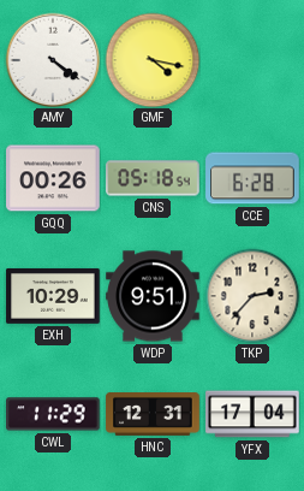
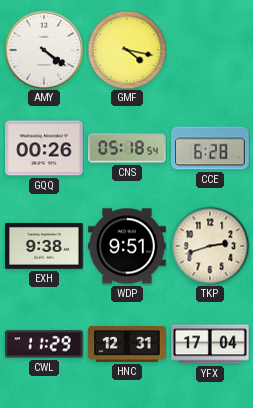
EXH: 10:29 -> 9:38
TKP: 2:37 -> 2:42
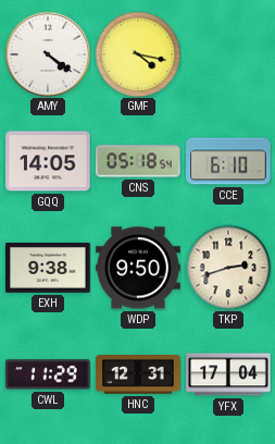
GQQ: 00:26 -> 14:05
CCE: 6:28 -> 6:10
WDP: 9:51 -> 9:50
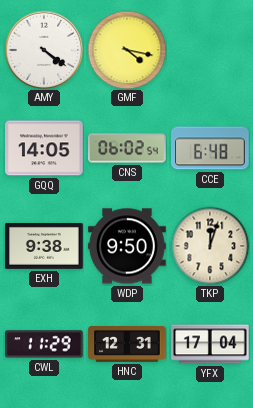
CNS: 05:18 -> 06:02
CCE: 6:10 -> 6:48
TKP: 2:42 -> 12:03
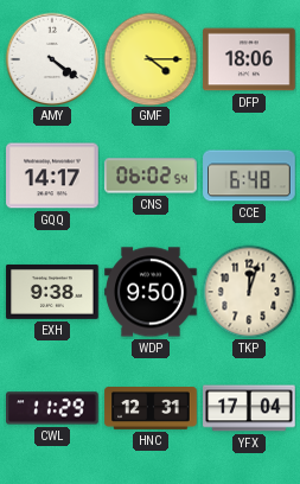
GMF: 4:17 -> 4:15
DFP: none -> 18:06
GQQ: 14:05 -> 14:17
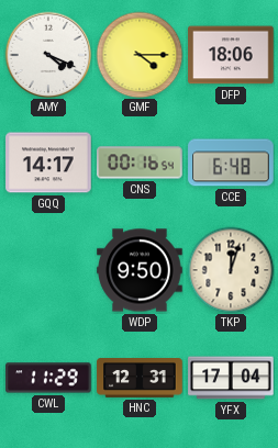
AMY: 4:21 -> 4:19
CNS: 06:02 -> 00:16
EXH: 9:38 -> none
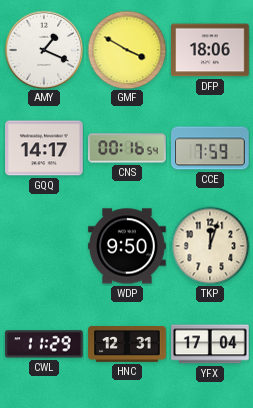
AMY: 4:19 -> 1:19
GMF: 4:15 -> 3:50
CCE: 6:48 -> 7:59
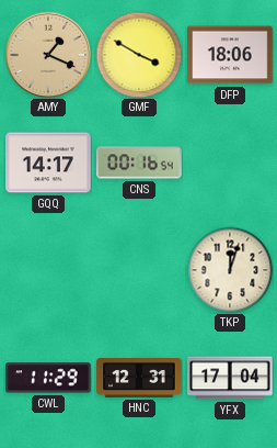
AMY dial: white -> champagne
CCE: 7:59 -> none
WDP: 9:50 -> none
